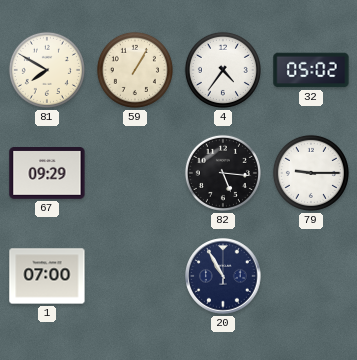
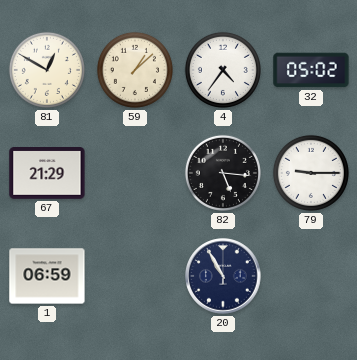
81: 7:50 -> 12:50
59: 1:05 -> 1:08
67: 09:29 -> 21:29
1: 07:00 -> 06:59
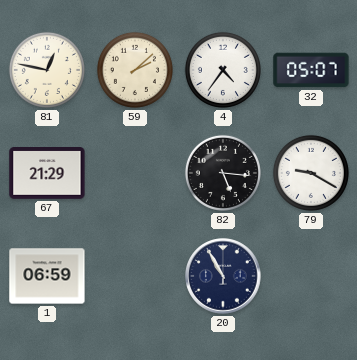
81: 12:50 -> 12:47
59: 1:08 -> 2:08
32: 05:02 -> 05:07
79: 9:15 -> 9:20
